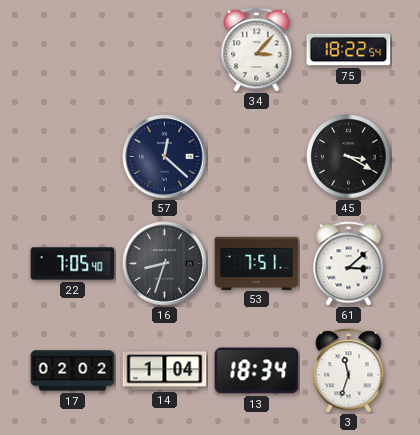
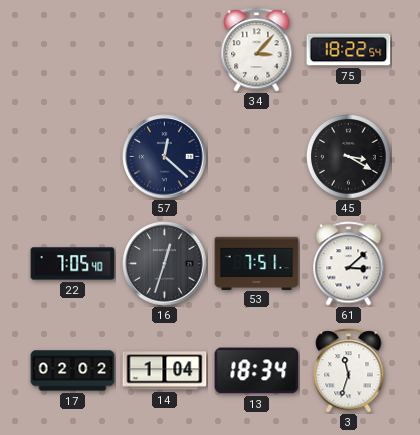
16: 8:33 -> 12:33
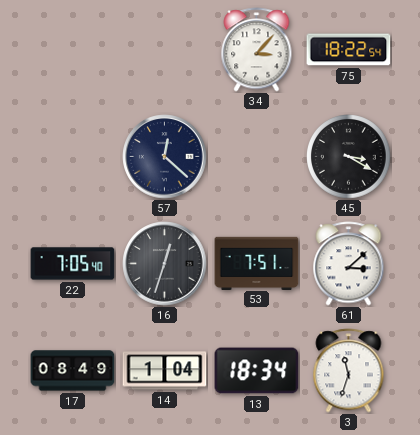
17: 02:02 -> 08:49
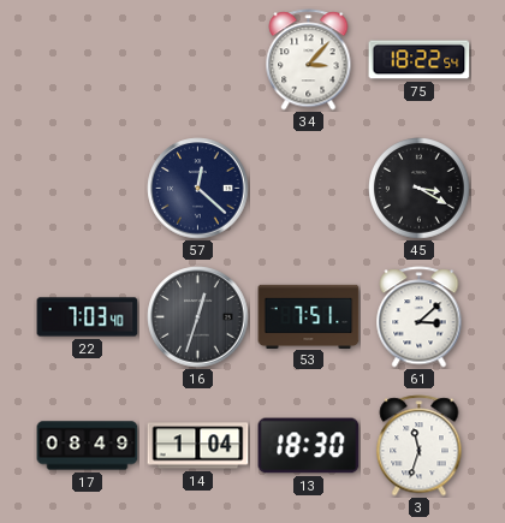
22: 7:05 -> 7:03
13: 18:34 -> 18:30
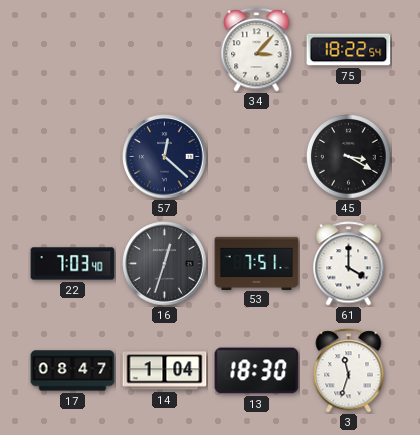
61: 3:08 -> 4:00
17: 08:49 -> 08:47
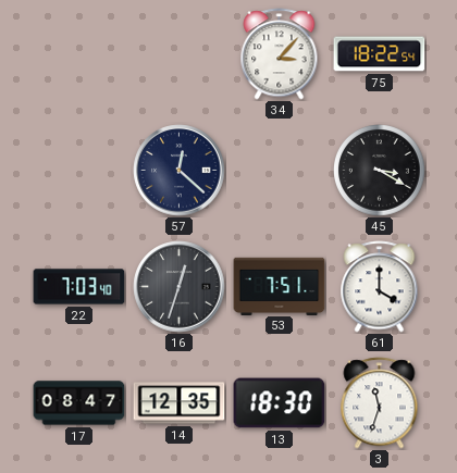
14: 1:04 -> 12:35
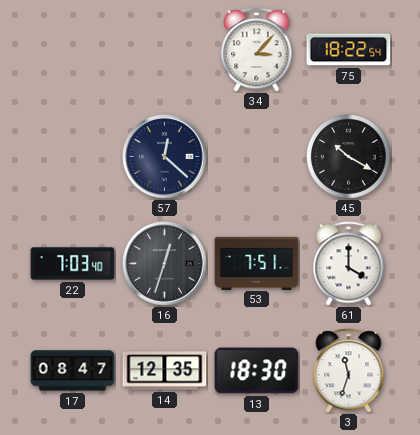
45: 3:20 -> 10:20
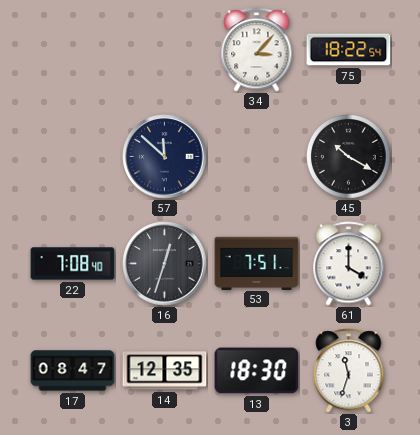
57: 12:22 -> 11:52
22: 7:03 -> 7:08
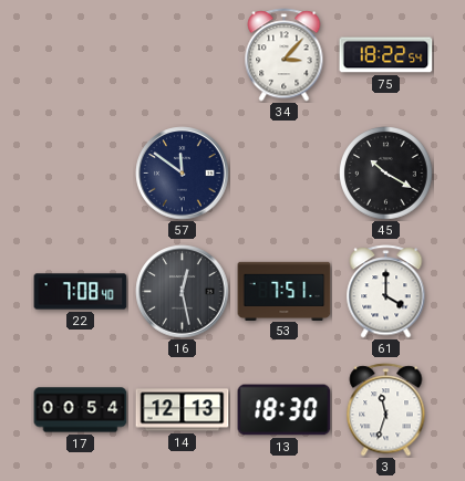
57: 11:52 -> 11:51
16: 12:33 -> 12:28
17: 08:47 -> 00:54
14: 12:35 -> 12:13
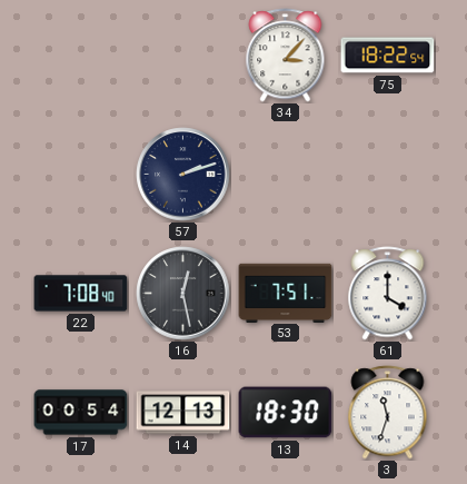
57: 11:51 -> 2:12
45: 10:20 -> none
